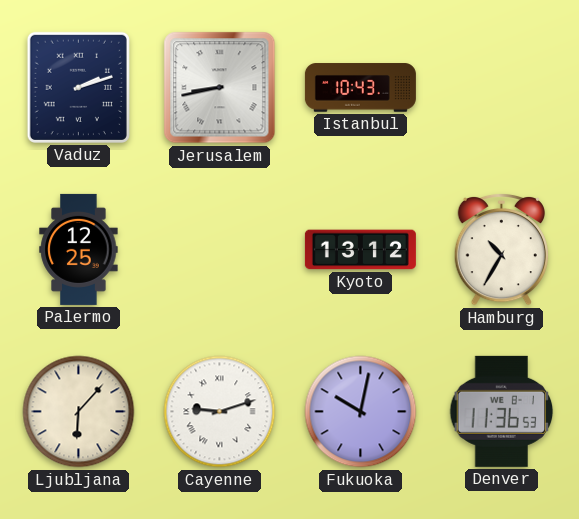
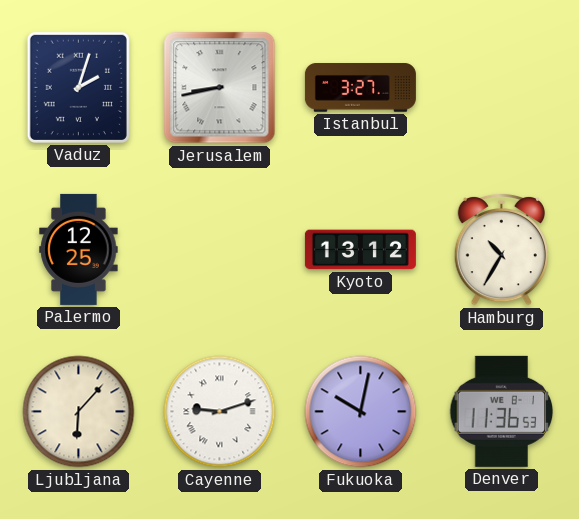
Vaduz: 2:12 -> 2:03
Istanbul: 10:43 -> 3:27
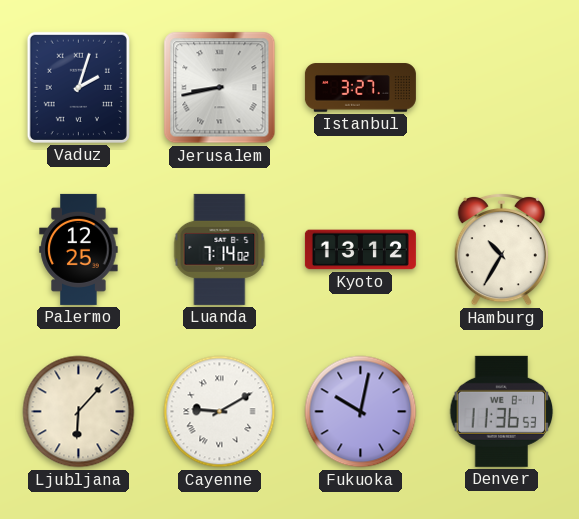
Luanda: none -> 7:14
Cayenne: 9:12 -> 9:10
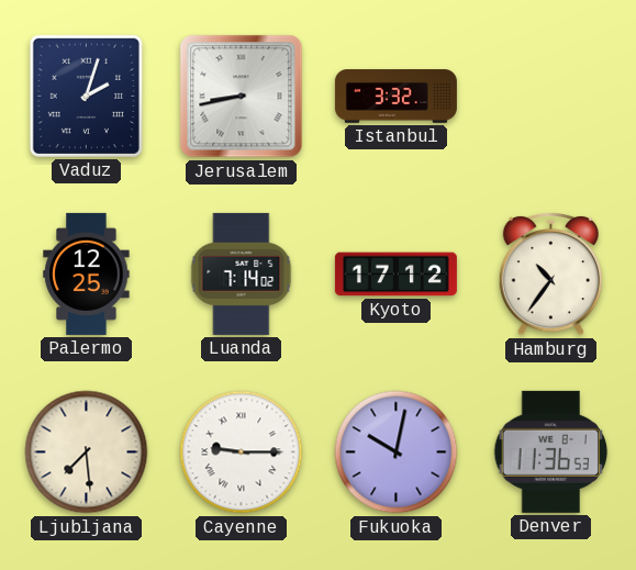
Istanbul: 3:27 -> 3:32
Kyoto: 13:12 -> 17:12
Hamburg: 10:35 -> 10:36
Ljubljana: 6:07 -> 7:29
Cayenne: 9:10 -> 9:15
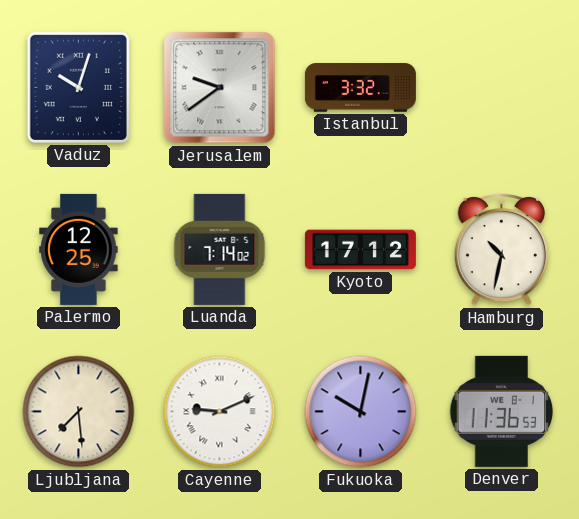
Vaduz: 2:03 -> 10:03
Jerusalem: 8:43 -> 9:39
Hamburg: 10:36 -> 10:32
Cayenne: 9:15 -> 9:11
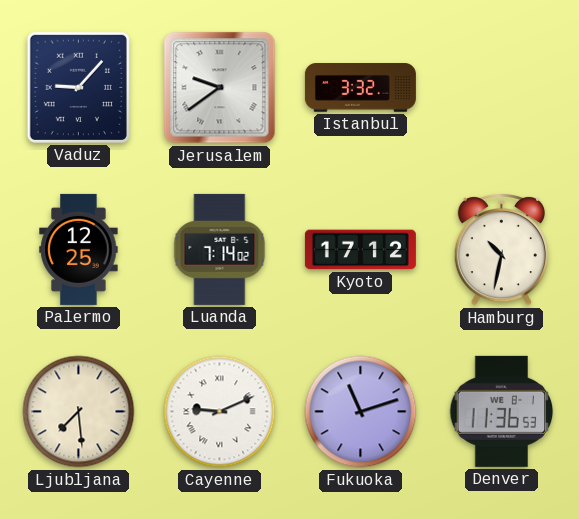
Vaduz: 10:03 -> 9:07
Fukuoka: 10:02 -> 11:12
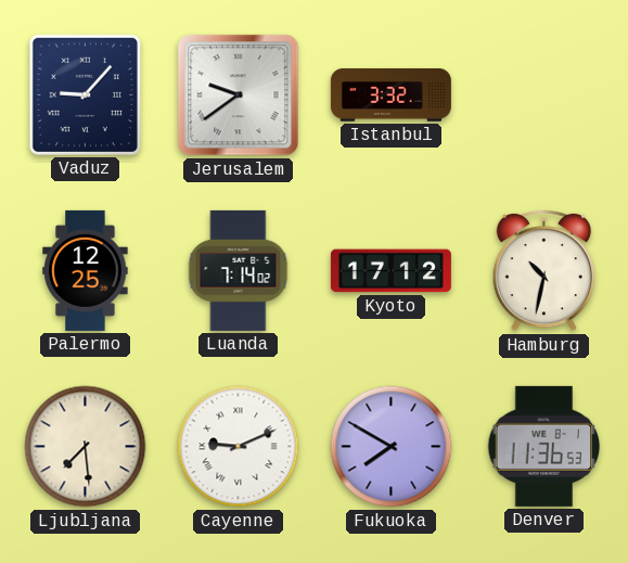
Fukuoka: 11:12 -> 7:50
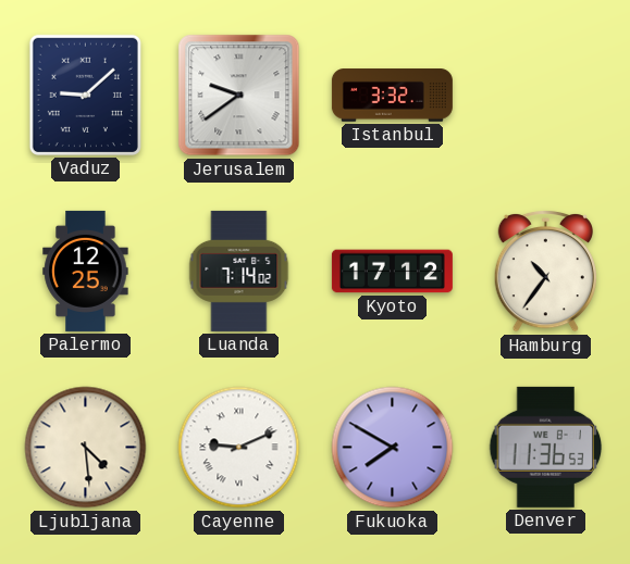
Vaduz: 9:07 -> 9:08
Hamburg: 10:32 -> 10:36
Ljubljana: 7:29 -> 4:29
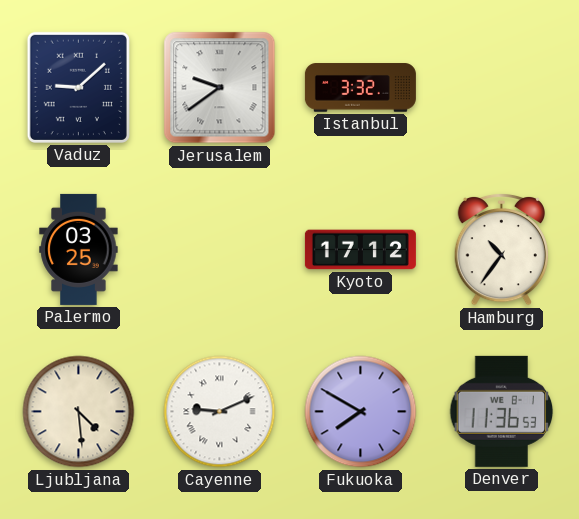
Palermo: 12:25 -> 03:25
Luanda: 7:14 -> none
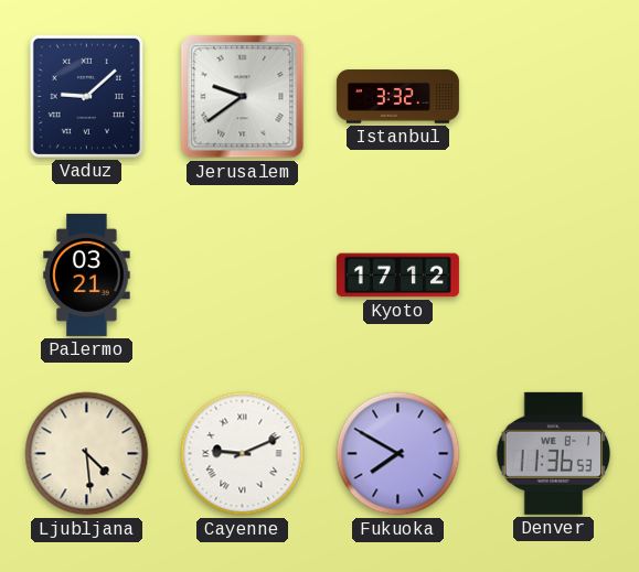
Palermo: 03:25 -> 03:21
Hamburg: 10:36 -> none
